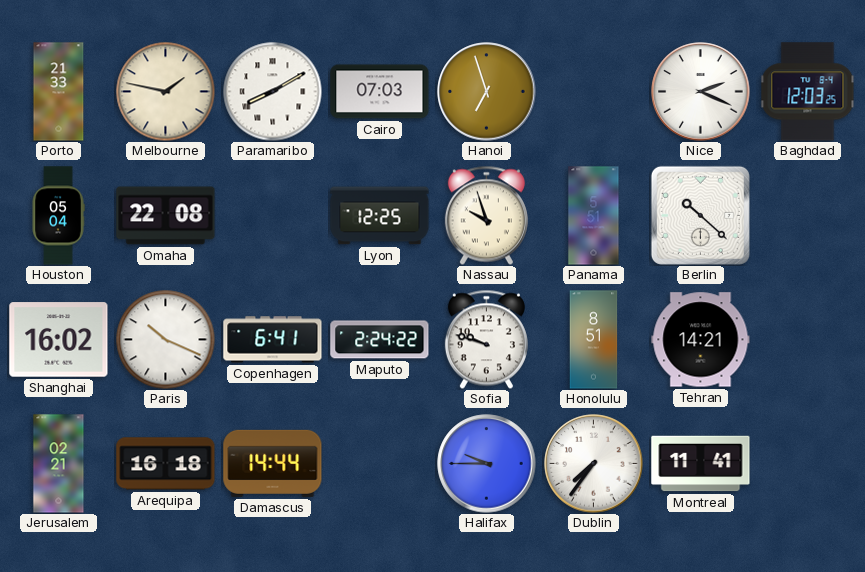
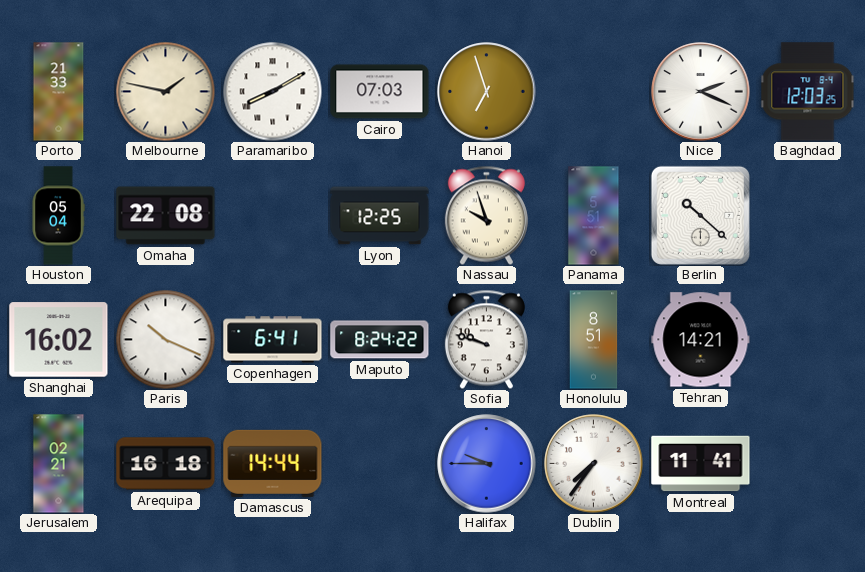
Maputo: 2:24 -> 8:24
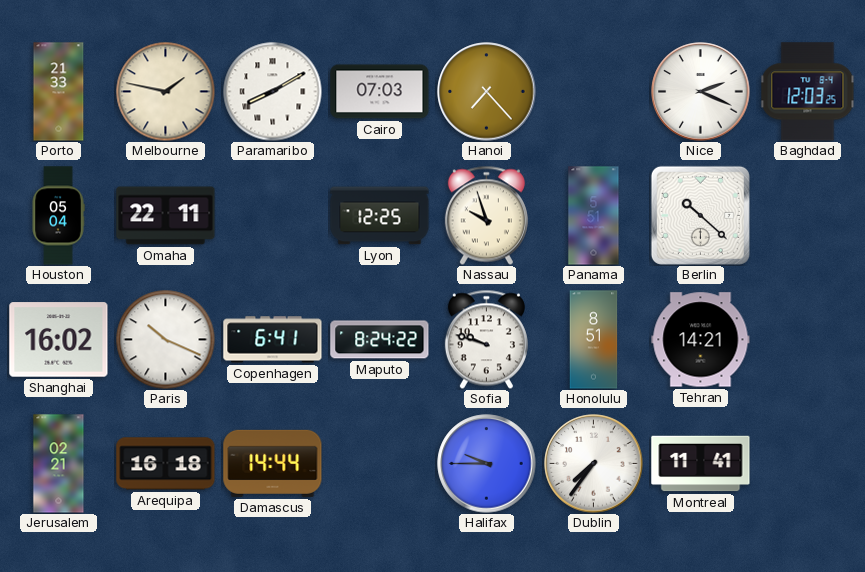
Hanoi: 6:57 -> 7:23
Omaha: 22:08 -> 22:11
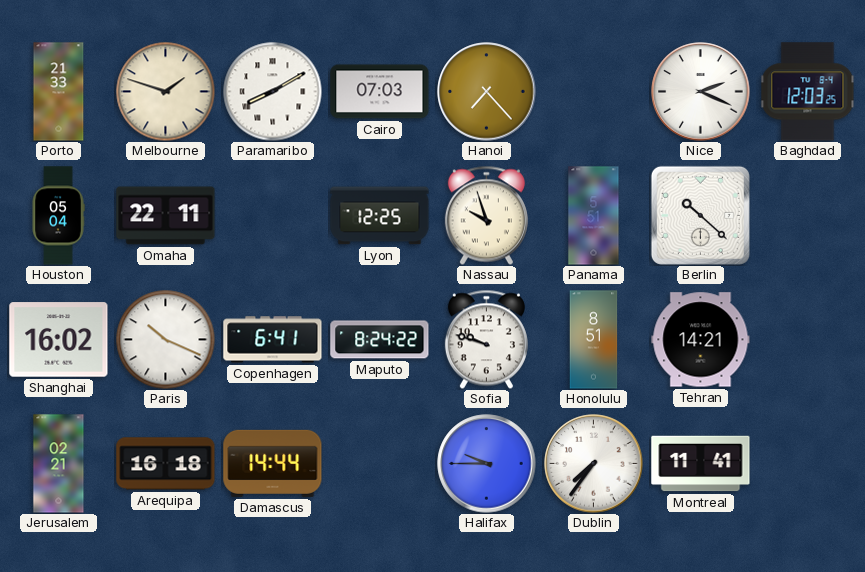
Melbourne: 1:47 -> 1:48
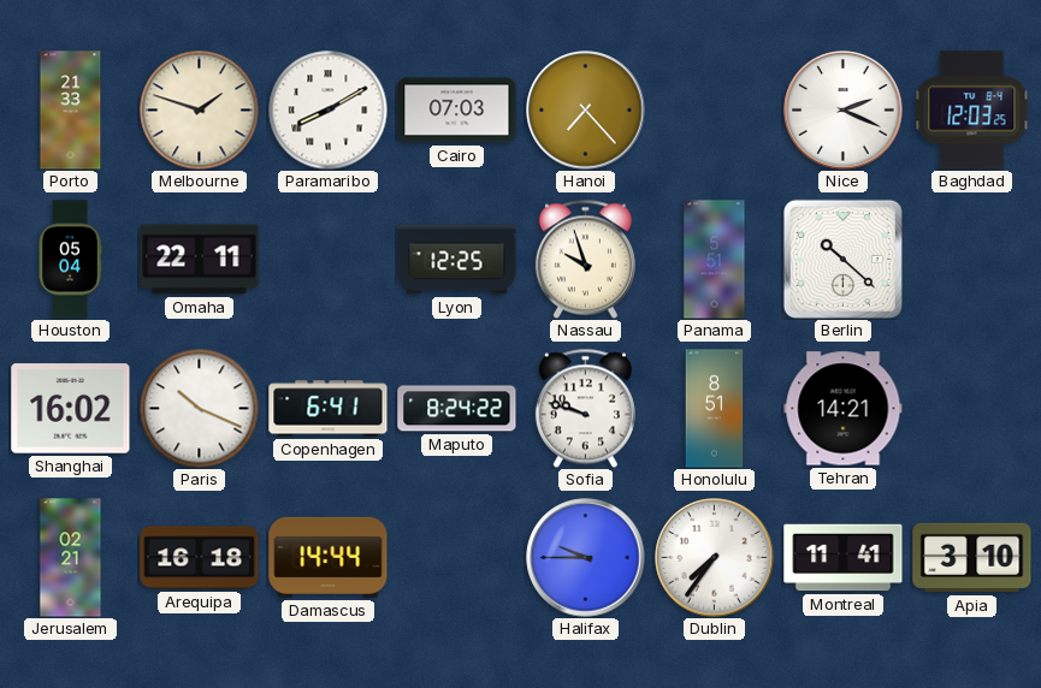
Apia: none -> 3:10
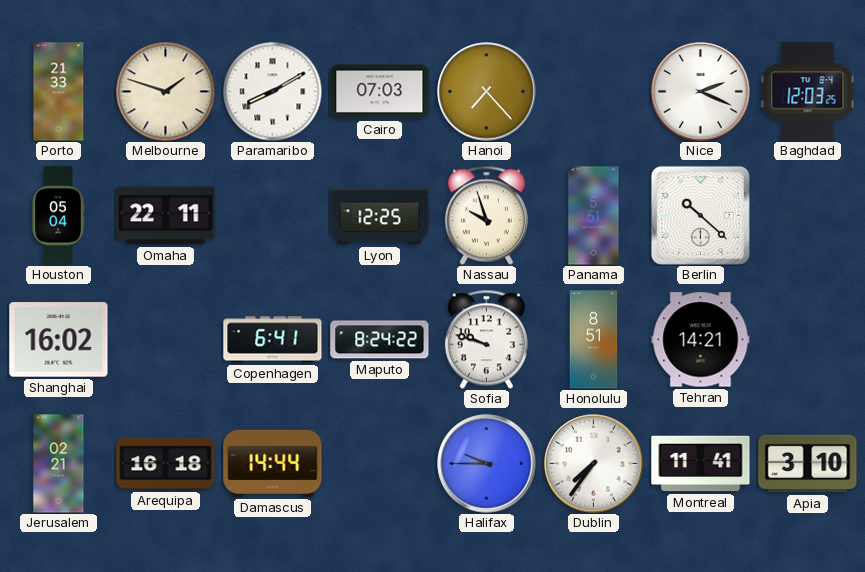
Paris: 10:19 -> none
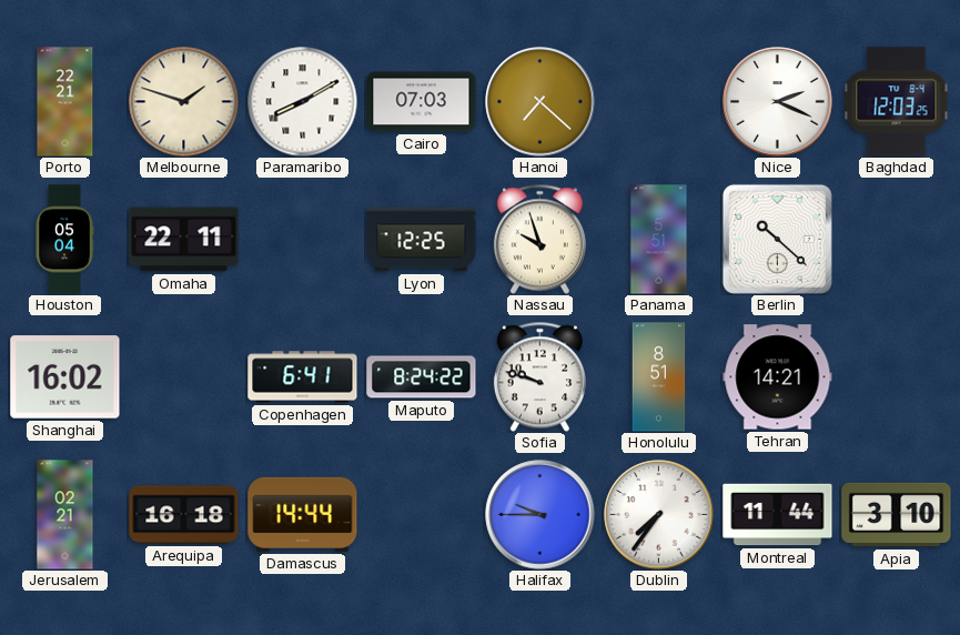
Porto: 21:33 -> 22:21
Hanoi: 7:23 -> 7:22
Montreal: 11:41 -> 11:44
